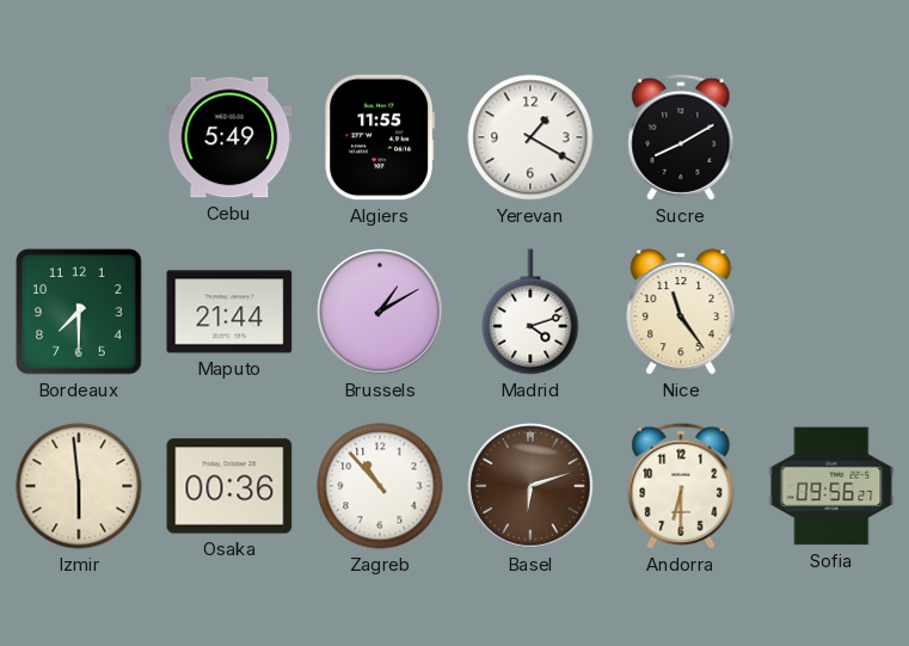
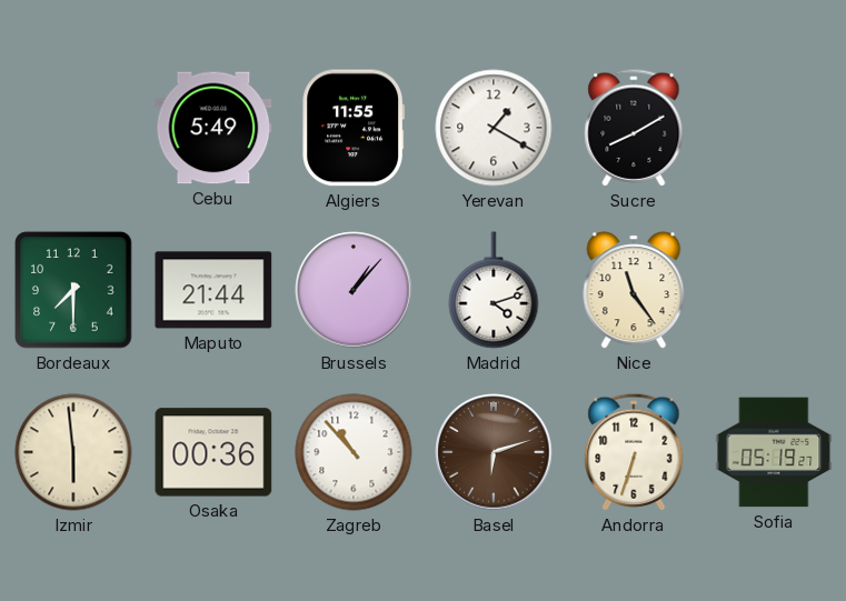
Brussels: 1:10 -> 1:07
Andorra: 6:30 -> 6:33
Sofia: 09:56 -> 05:19
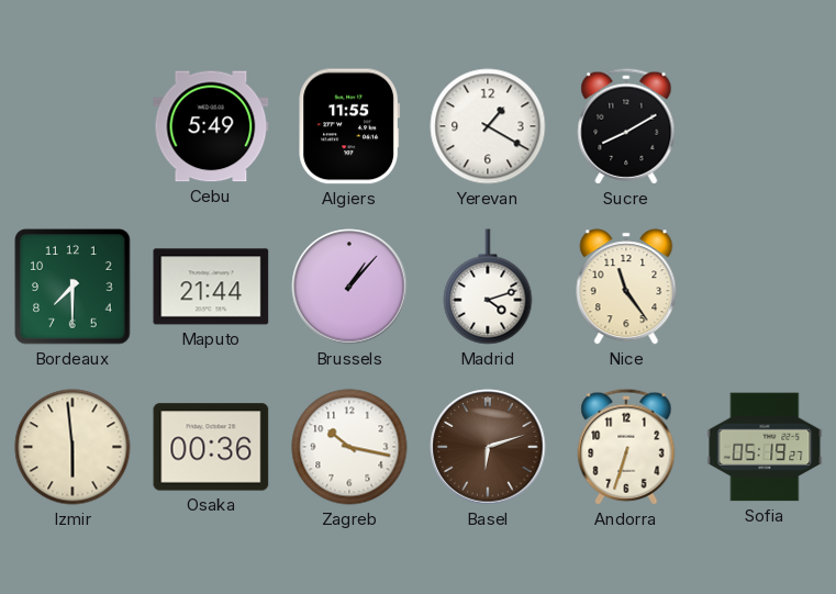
Zagreb: 10:53 -> 10:17
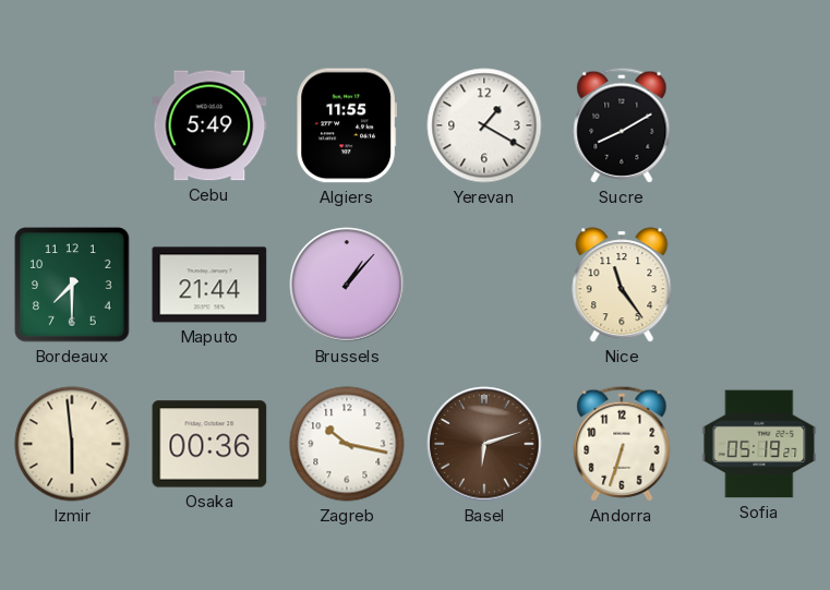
Madrid: 4:12 -> none
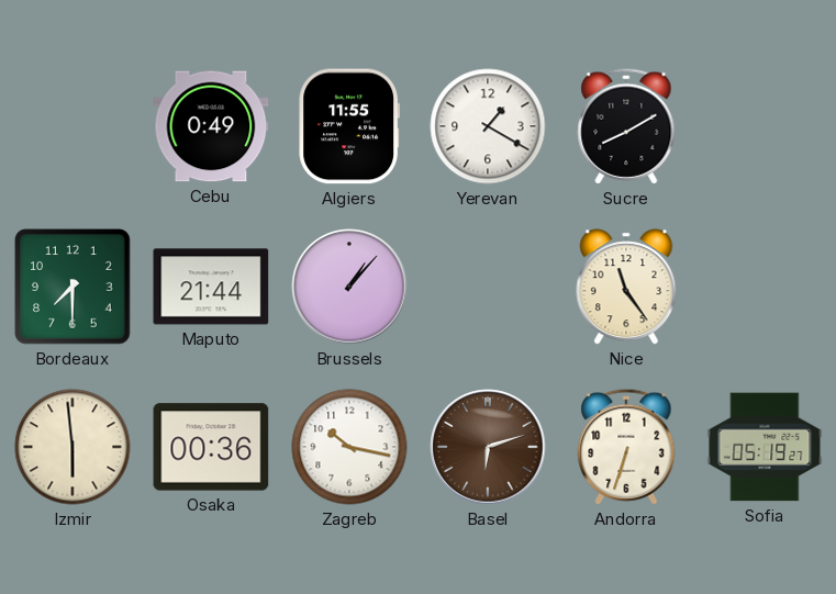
Cebu: 5:49 -> 0:49
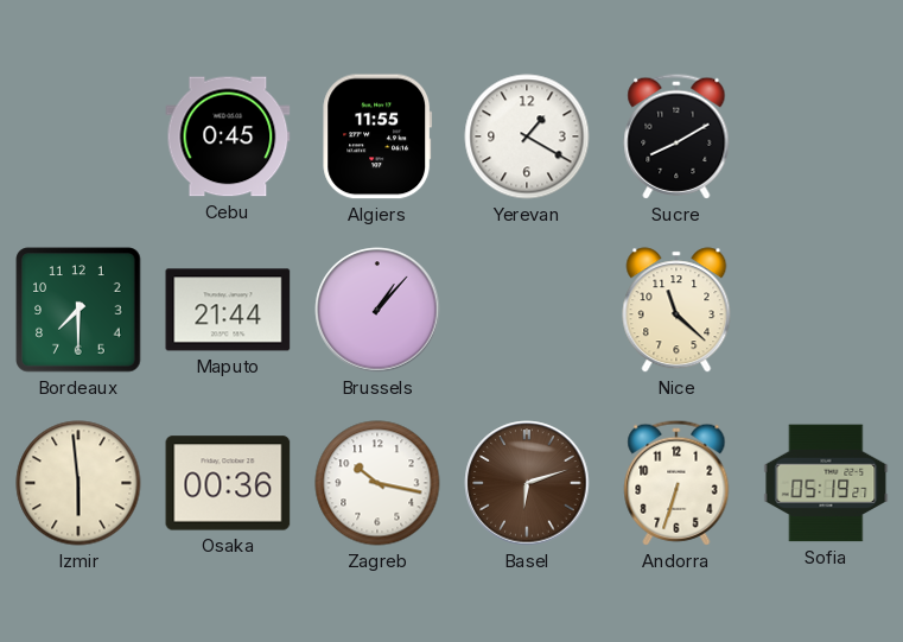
Cebu: 0:49 -> 0:45
Nice: 11:24 -> 11:22
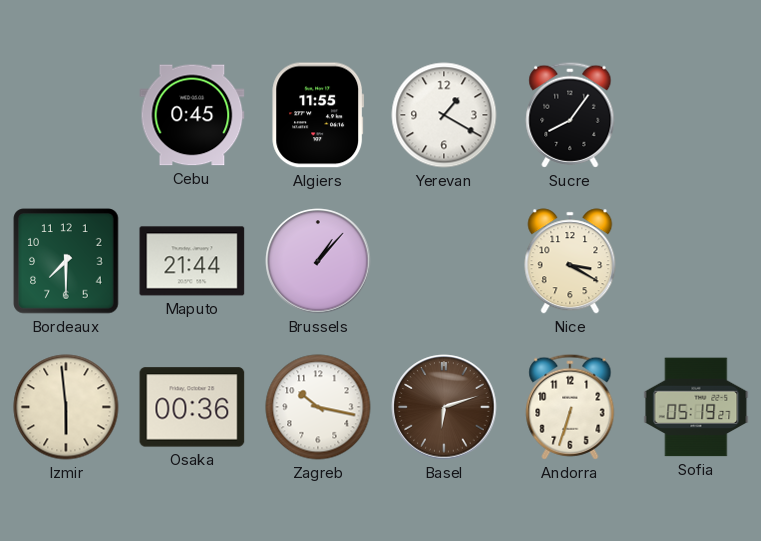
Sucre: 8:10 -> 8:06
Nice: 11:22 -> 3:20
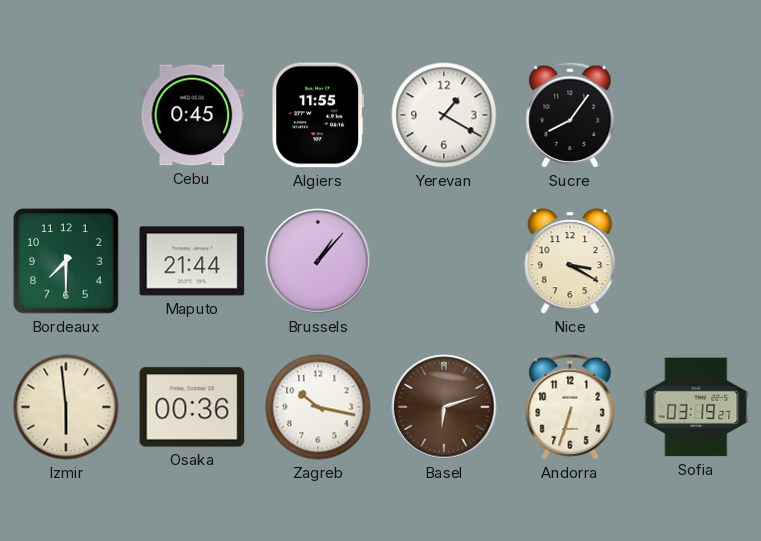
Sofia: 05:19 -> 03:19
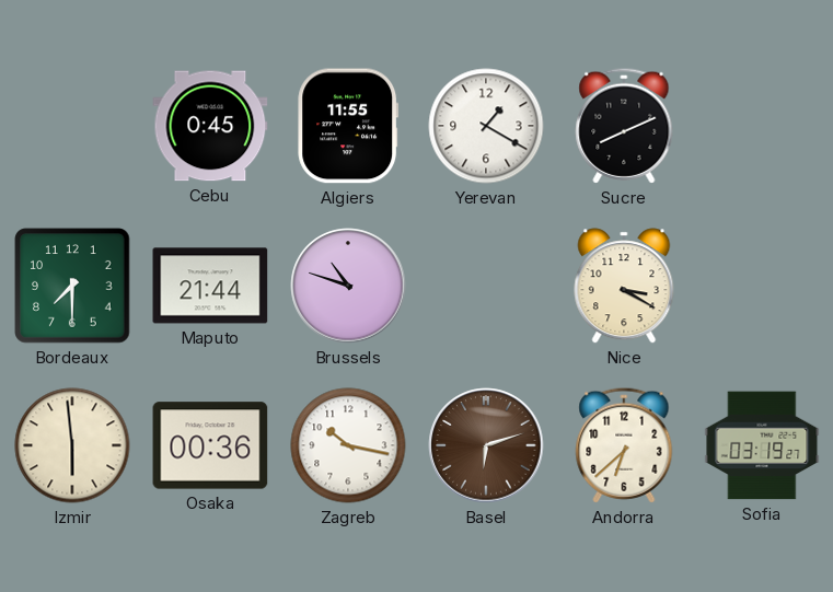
Sucre: 8:06 -> 8:11
Brussels: 1:07 -> 10:48
Andorra: 6:33 -> 6:38
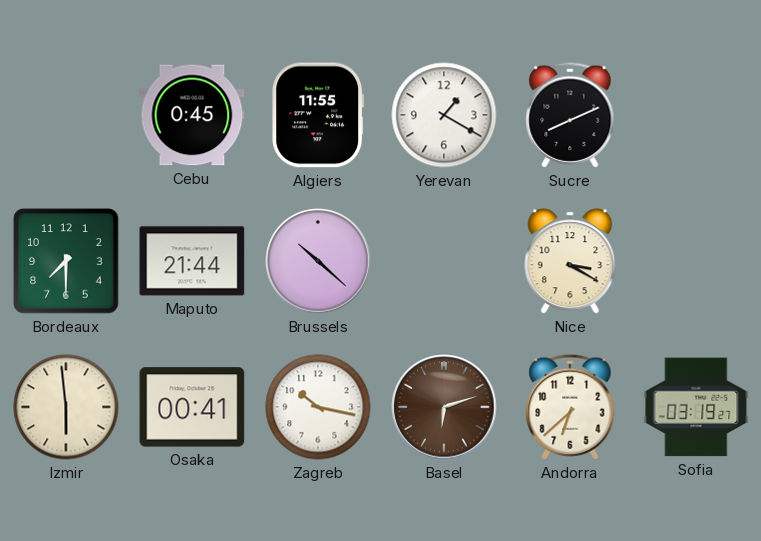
Brussels: 10:48 -> 10:22
Osaka: 00:36 -> 00:41
